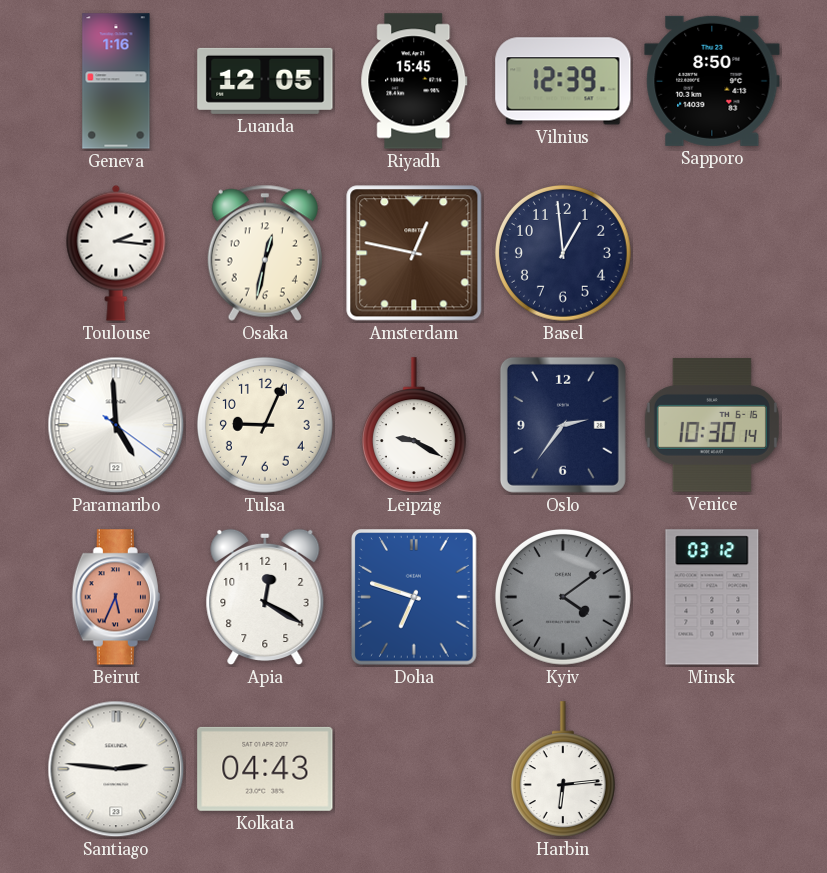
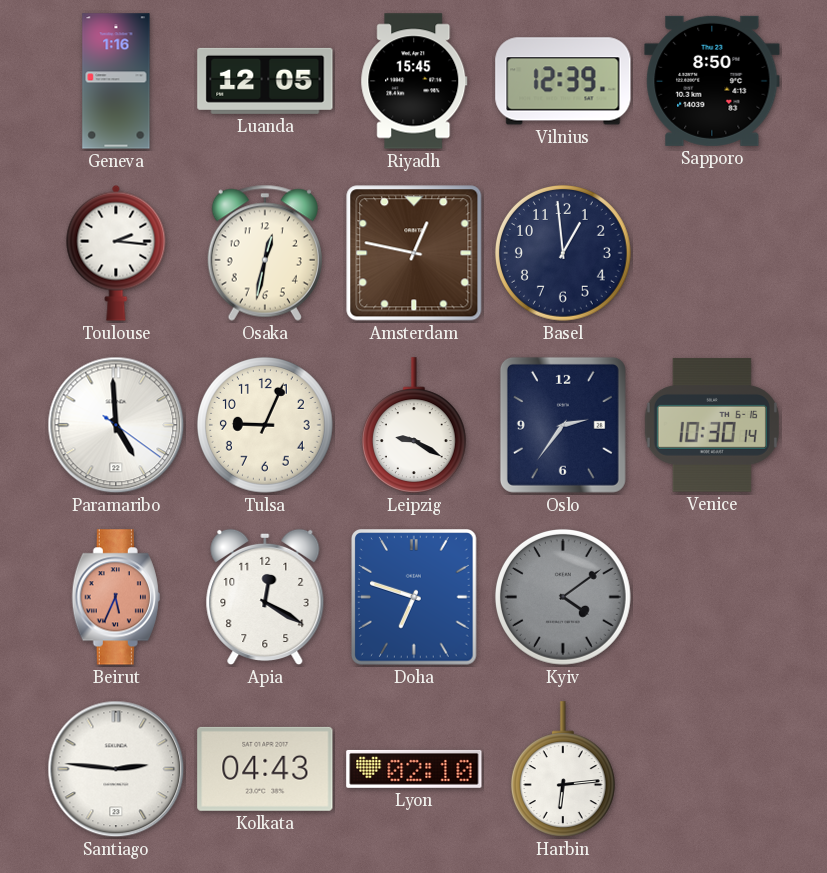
Minsk: 03:12 -> none
Lyon: none -> 02:10
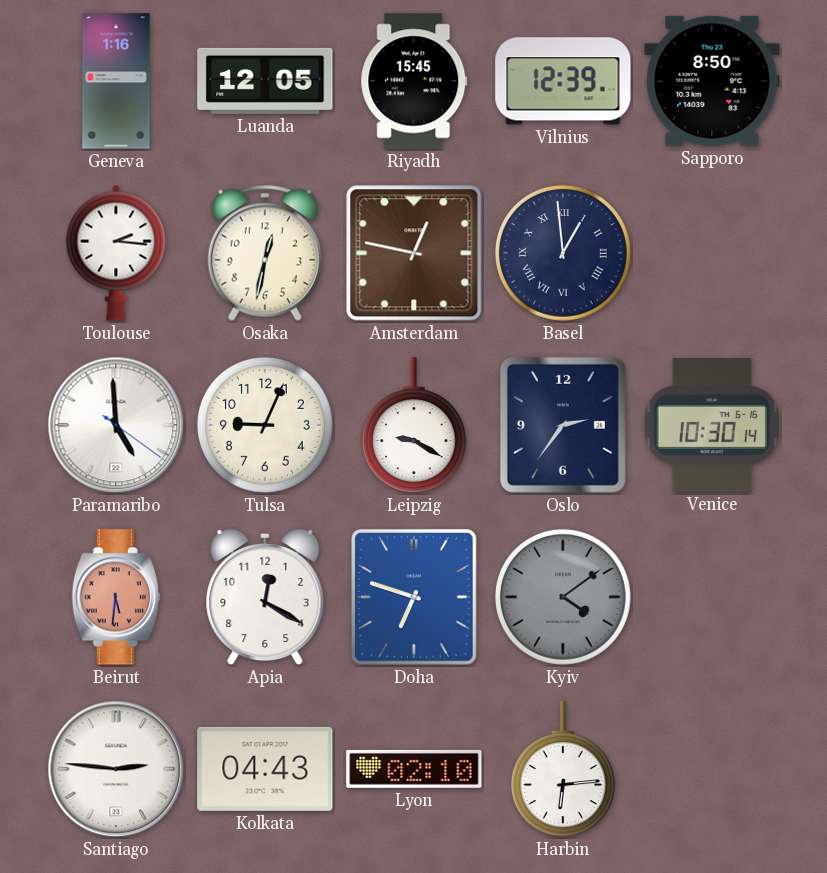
Basel numerals: Arabic -> Roman
Beirut: 5:34 -> 5:31
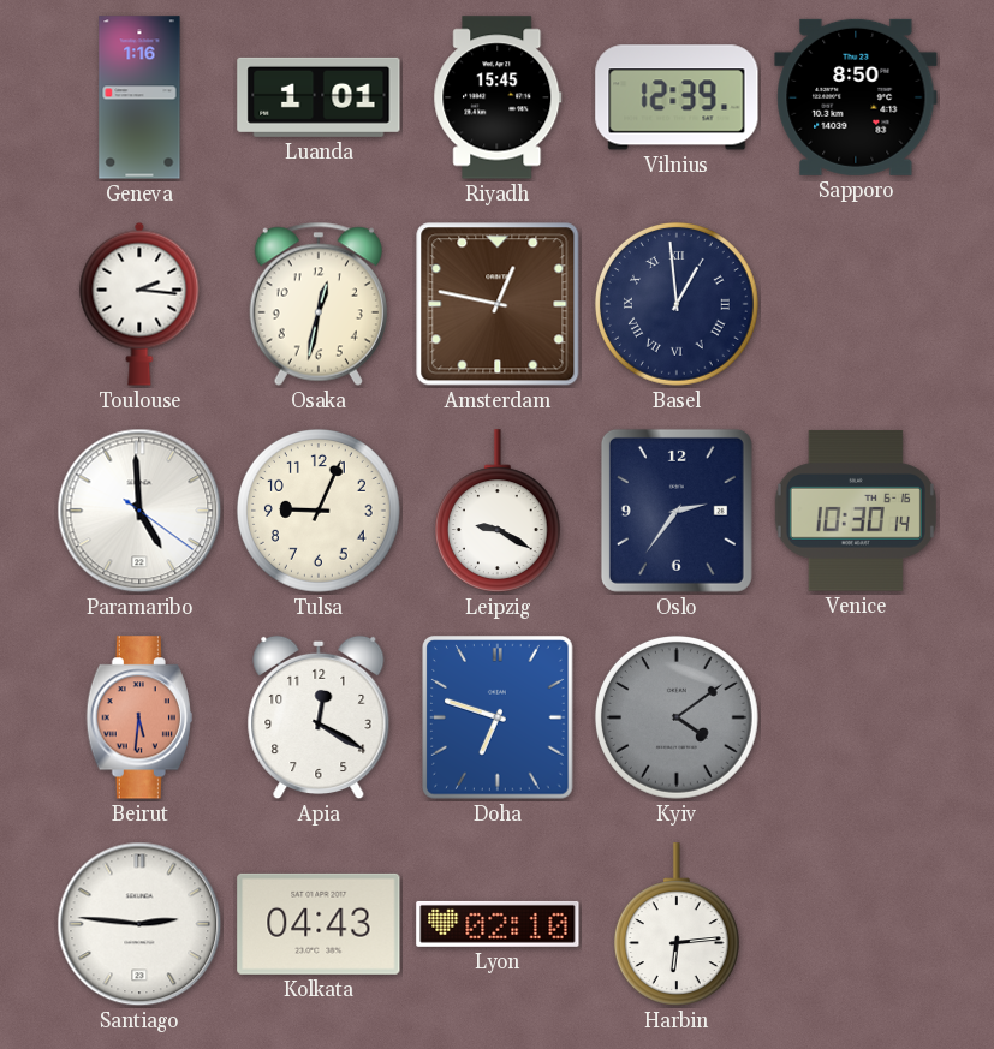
Luanda: 12:05 -> 1:01
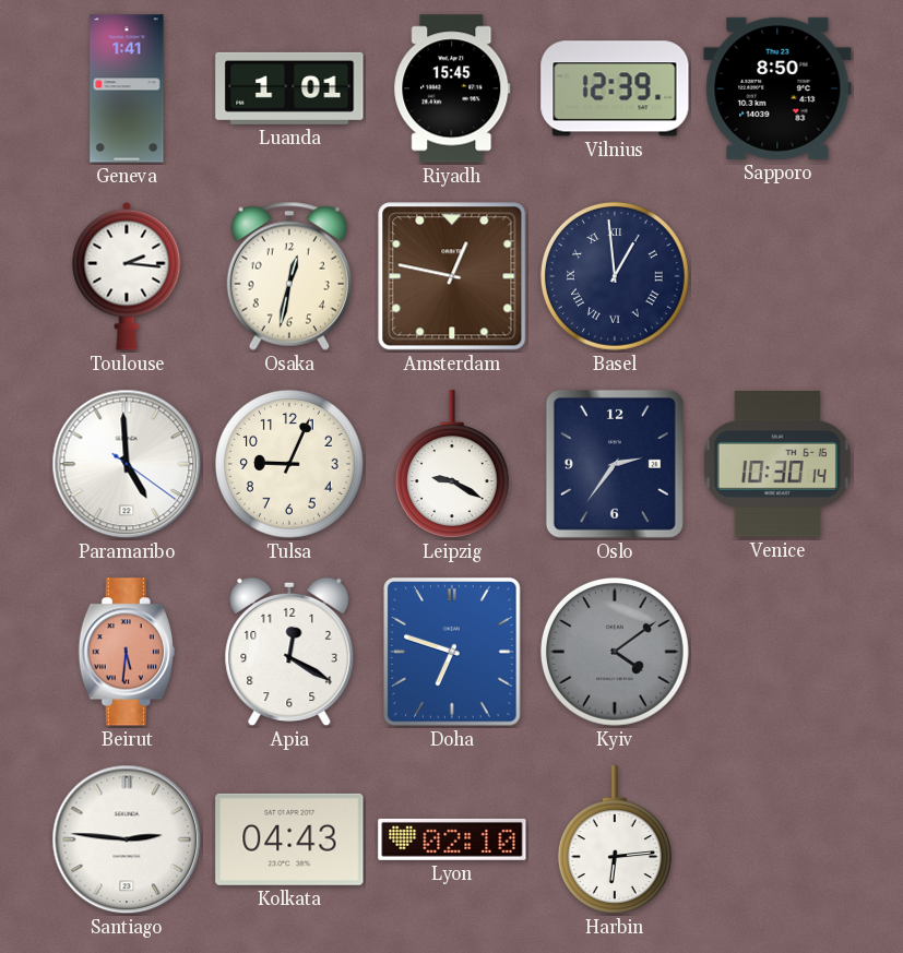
Geneva: 1:16 -> 1:41
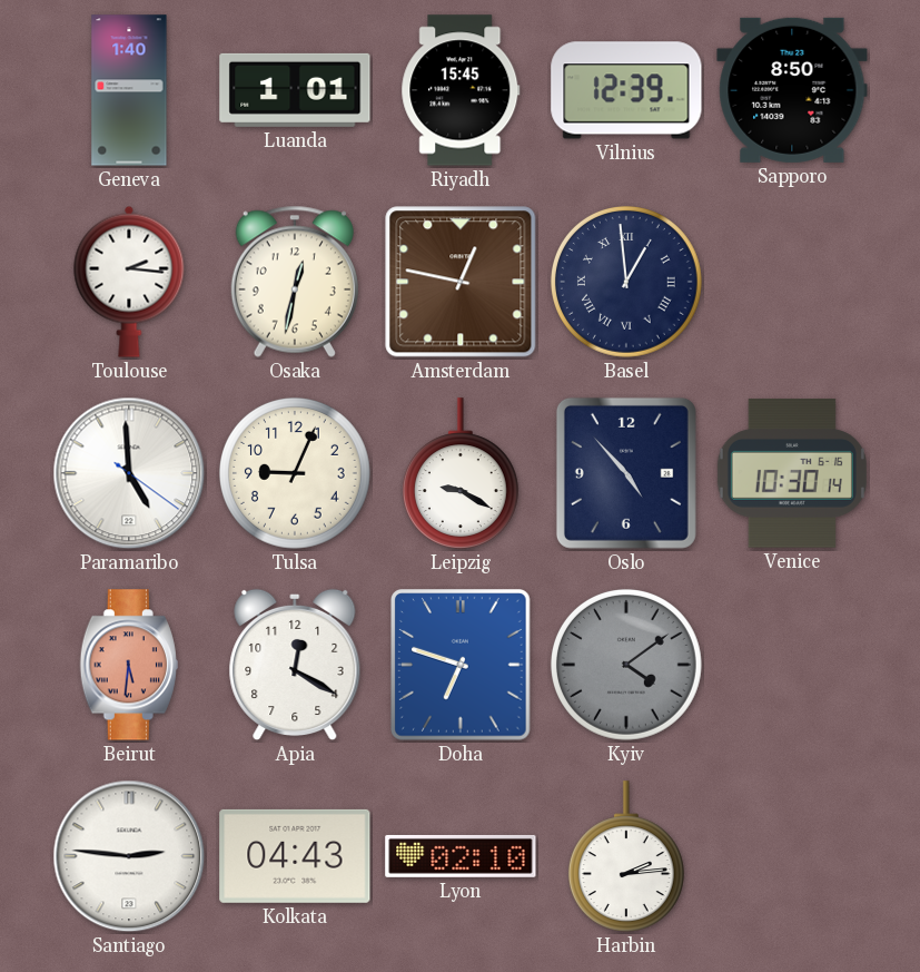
Geneva: 1:41 -> 1:40
Oslo: 2:36 -> 4:53
Harbin: 6:14 -> 2:14
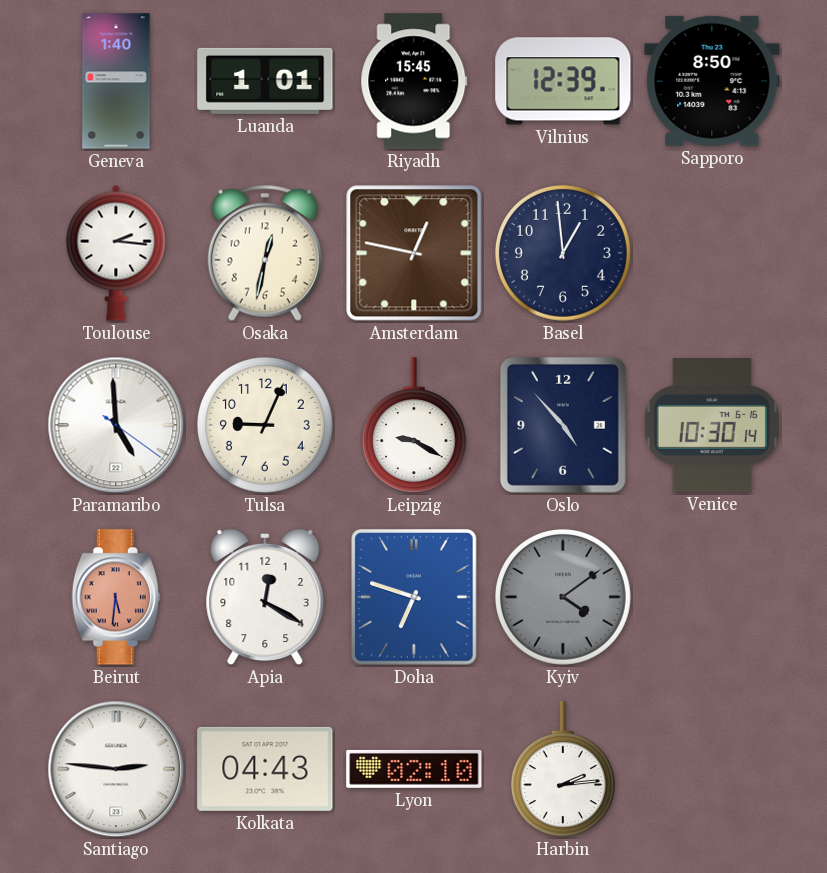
Basel numerals: Roman -> Arabic
